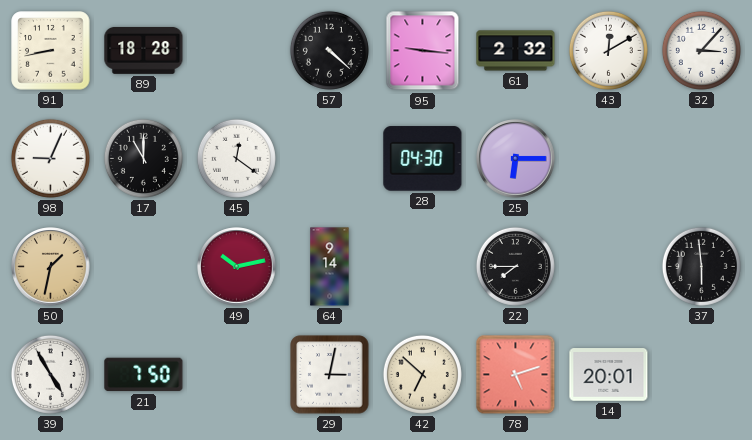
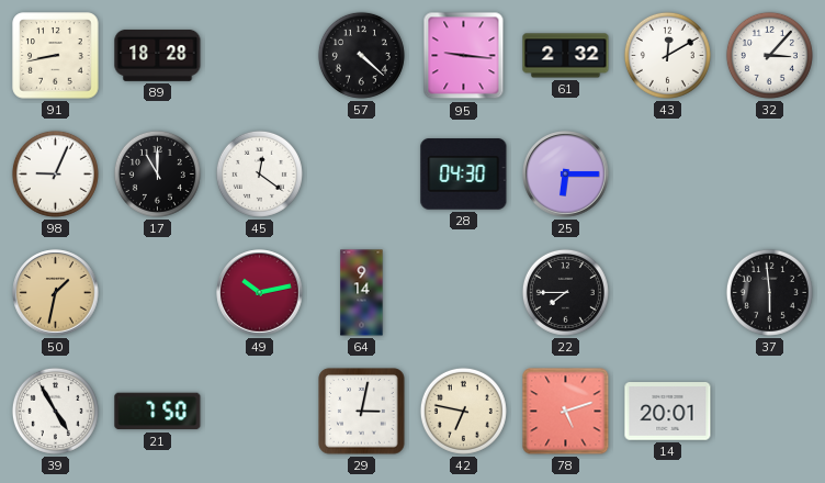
42: 6:52 -> 6:47
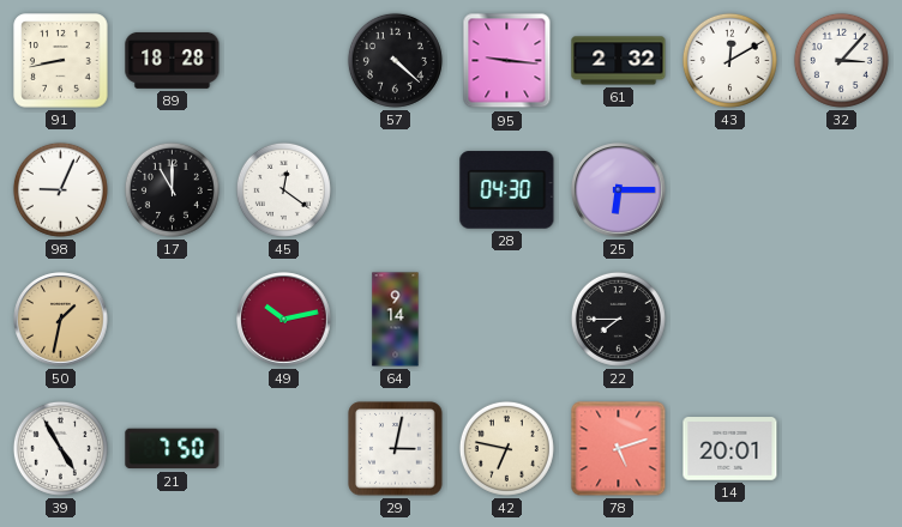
37: 5:59 -> none
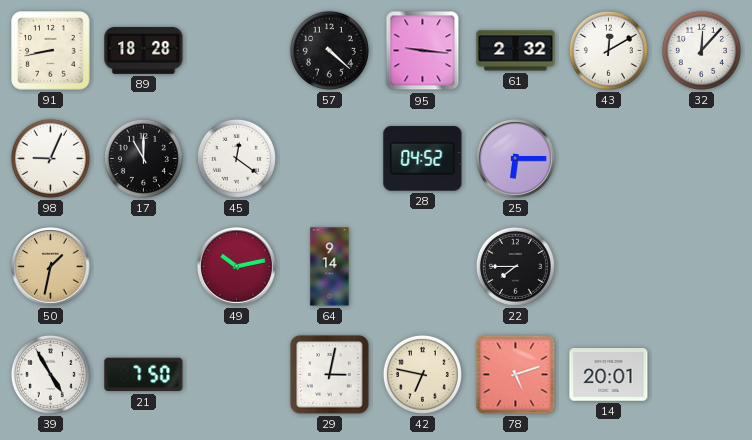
32: 3:07 -> 12:07
28: 04:30 -> 04:52
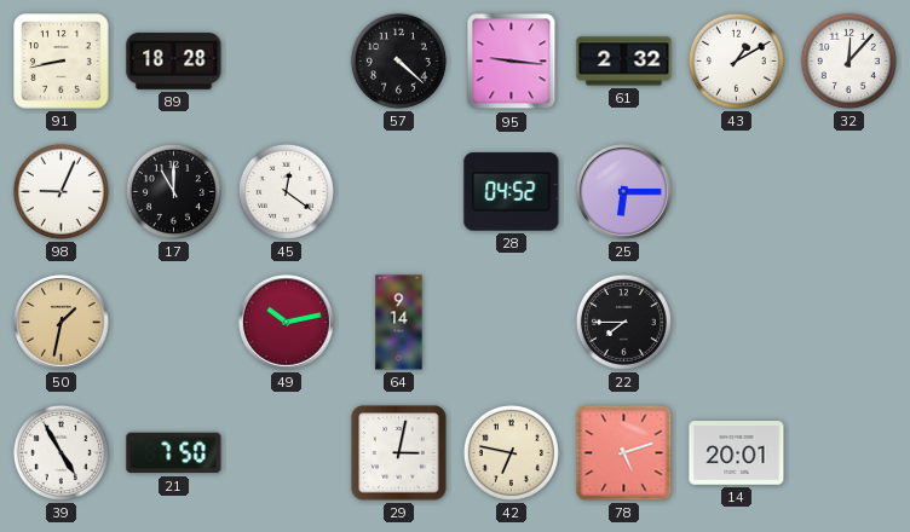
43: 12:10 -> 1:10
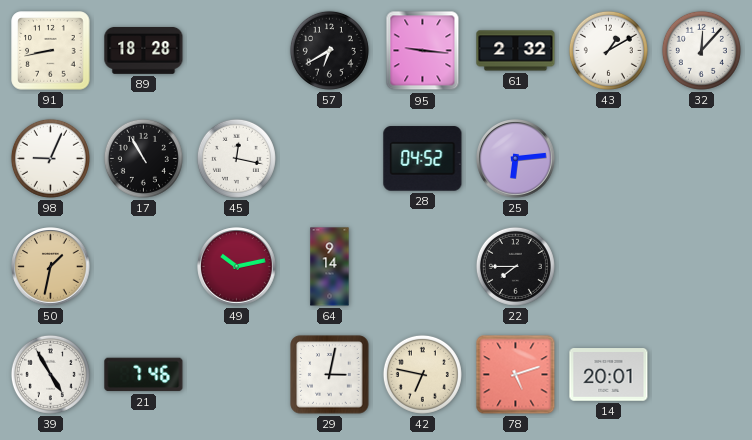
57: 4:22 -> 6:40
17: 11:00 -> 10:55
45: 12:21 -> 12:17
25: 6:15 -> 6:14
21: 7:50 -> 7:46
